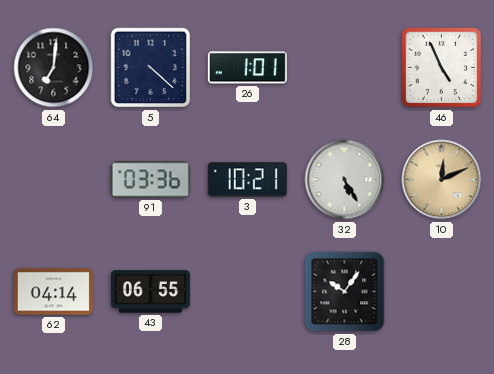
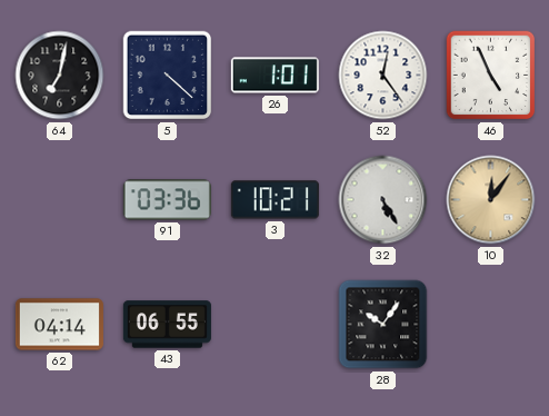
64: 7:01 -> 7:02
52: none -> 12:24
10: 12:11 -> 12:06
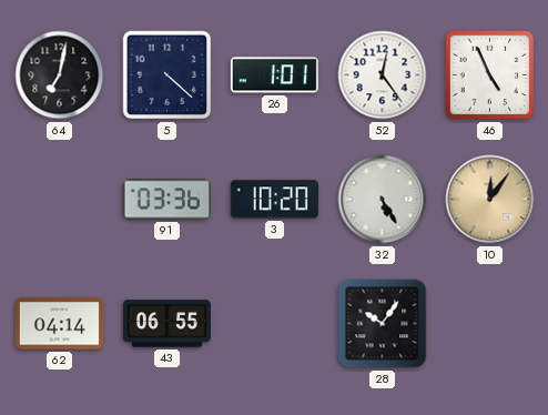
3: 10:21 -> 10:20
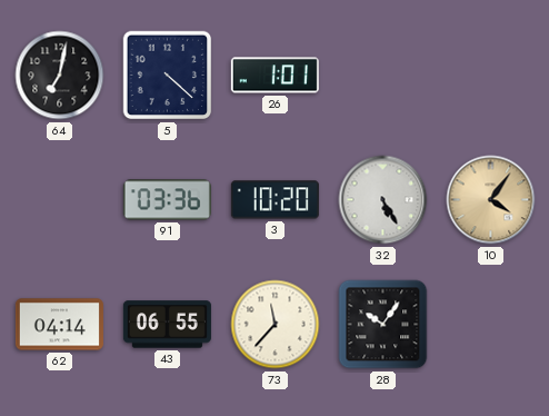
52: 12:24 -> none
46: 4:56 -> none
10: 12:06 -> 4:06
73: none -> 11:37
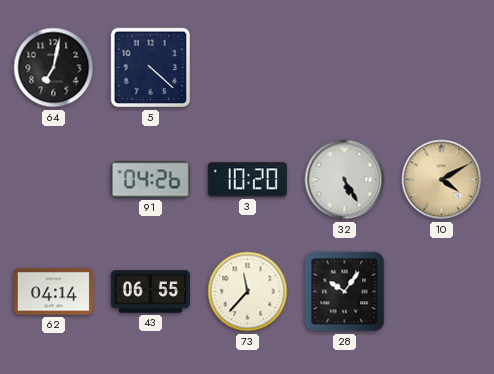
26: 1:01 -> none
91: 03:36 -> 04:26
10: 4:06 -> 4:10
